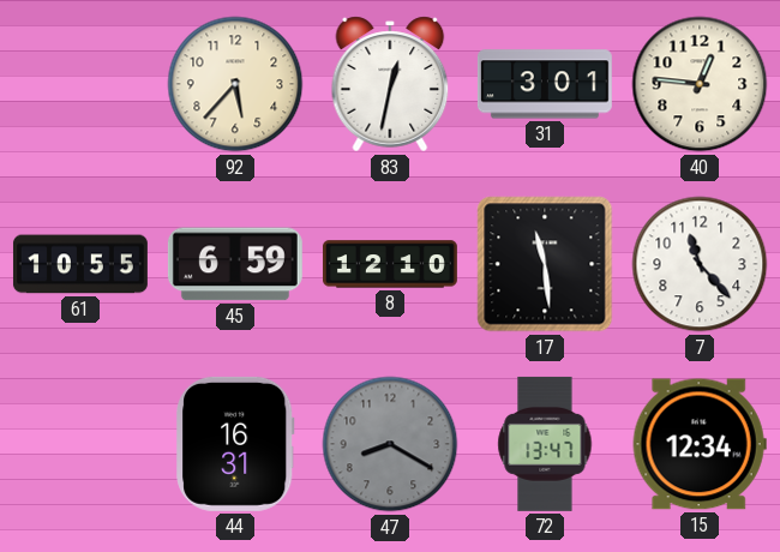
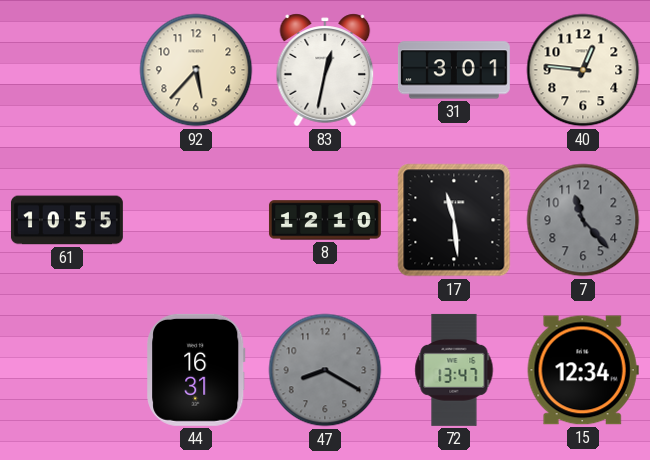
45: 6:59 -> none
7 dial: white -> grey
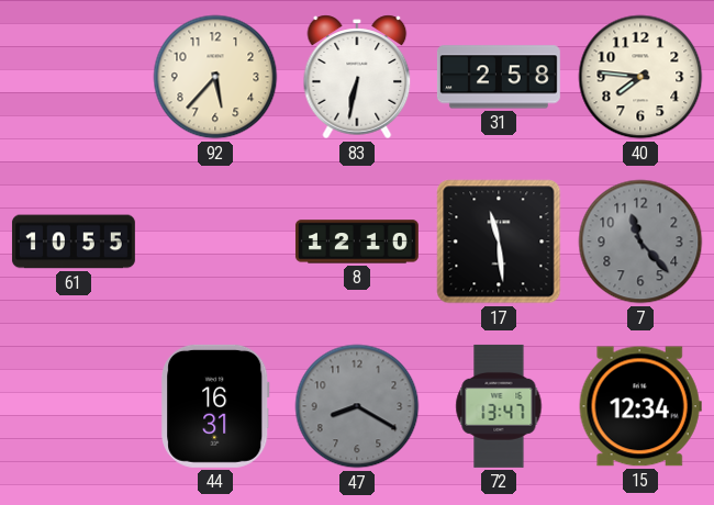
83: 12:32 -> 6:32
31: 3:01 -> 2:58
40: 12:46 -> 7:46
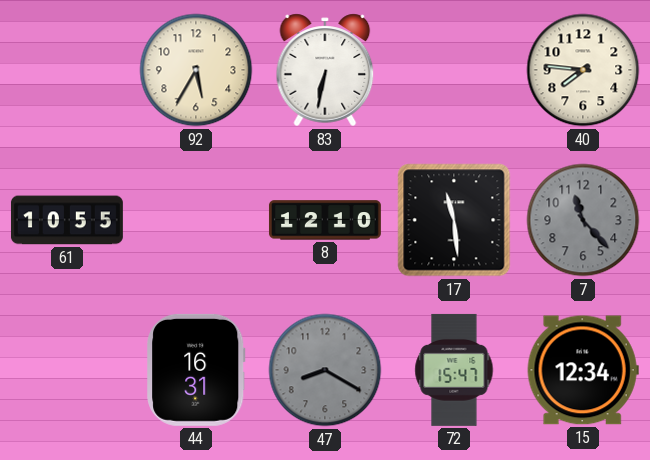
92: 5:37 -> 5:35
31: 2:58 -> none
72: 13:47 -> 15:47
